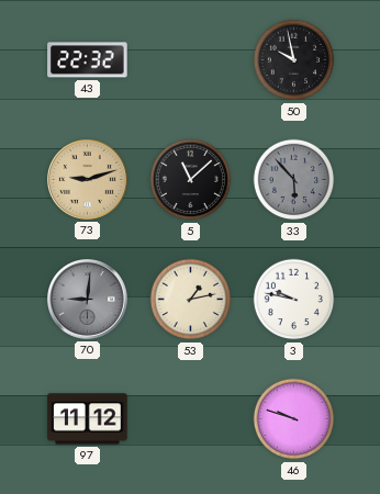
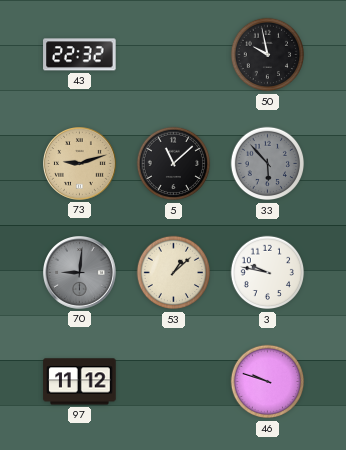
53: 1:13 -> 1:08
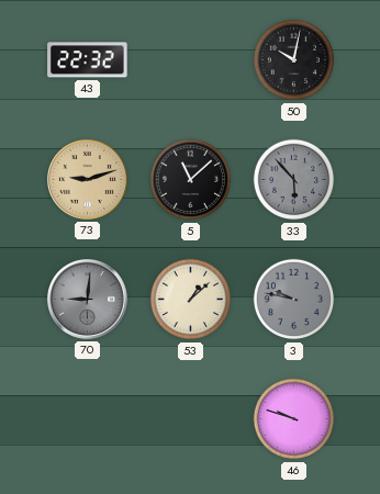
50: 9:58 -> 10:02
3 dial: white -> grey
97: 11:12 -> none
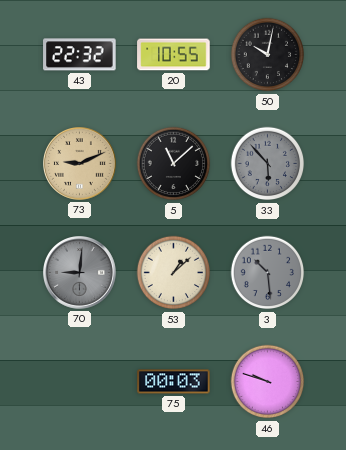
20: none -> 10:55
73: 9:12 -> 9:11
3: 9:47 -> 10:29
75: none -> 00:03
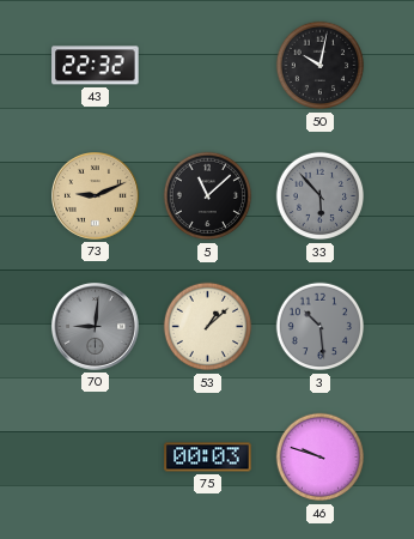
20: 10:55 -> none
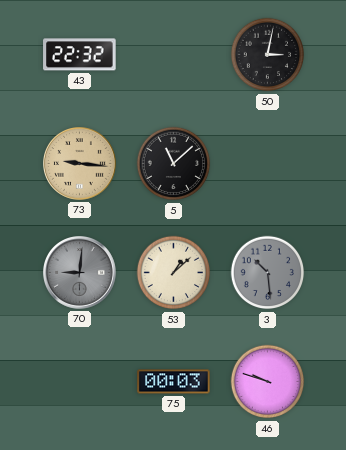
50: 10:02 -> 3:02
73: 9:11 -> 9:16
33: 5:53 -> none
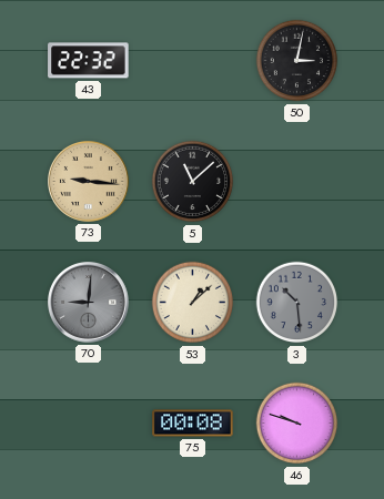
75: 00:03 -> 00:08
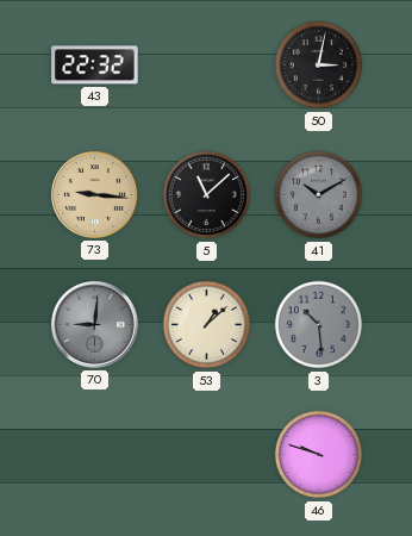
41: none -> 10:10
75: 00:08 -> none
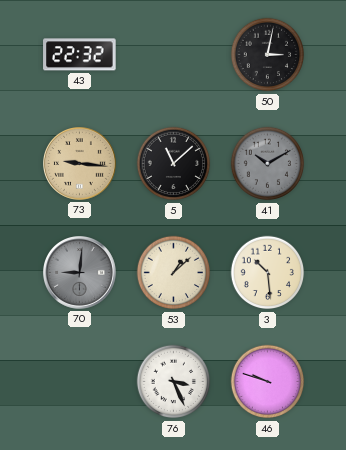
3 dial: grey -> cream
76: none -> 3:26
